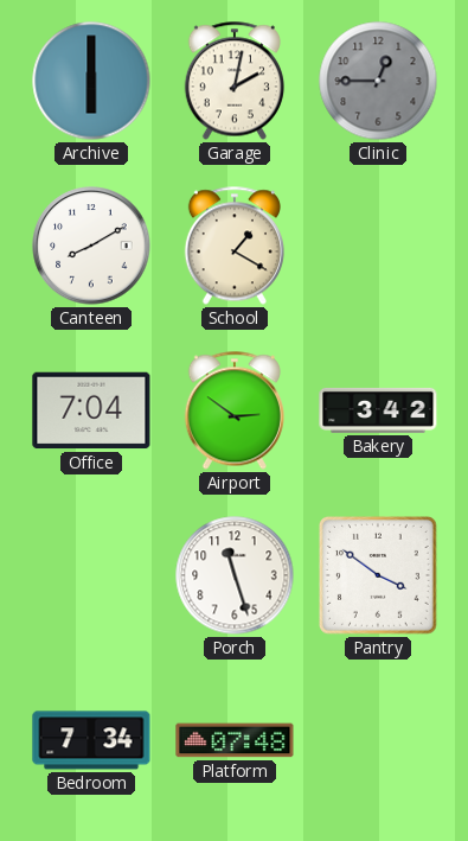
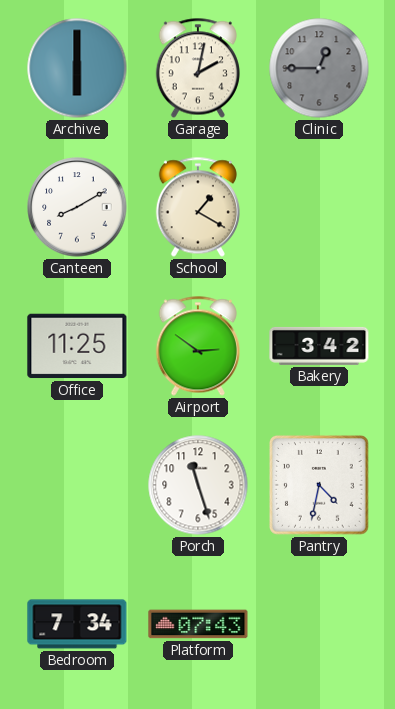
Office: 7:04 -> 11:25
Pantry: 3:51 -> 4:32
Platform: 07:48 -> 07:43
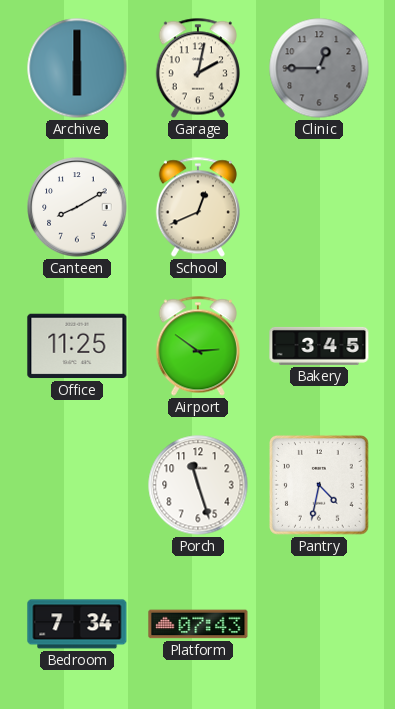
School: 1:20 -> 12:41
Bakery: 3:42 -> 3:45
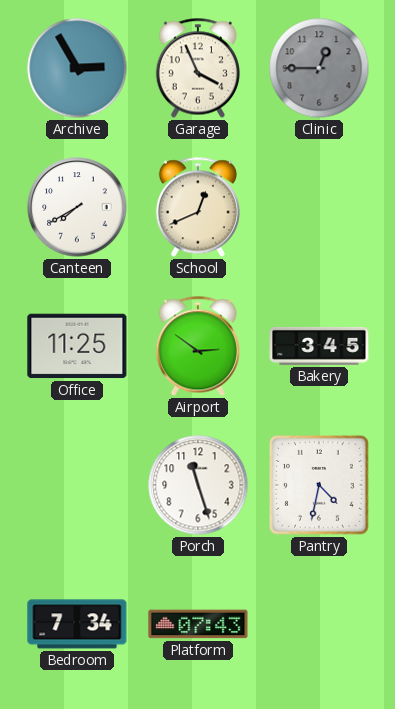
Archive: 6:00 -> 2:55
Garage: 2:02 -> 3:56
Canteen: 8:10 -> 7:40
